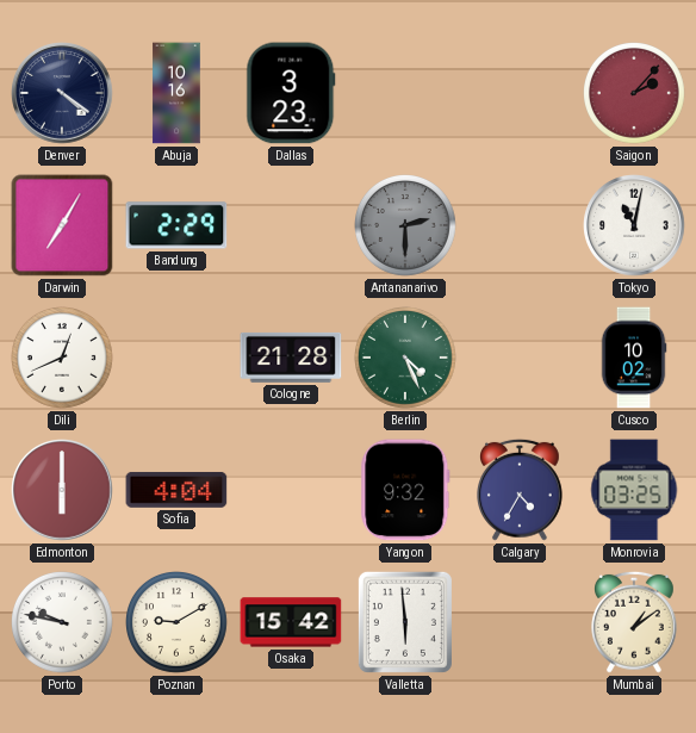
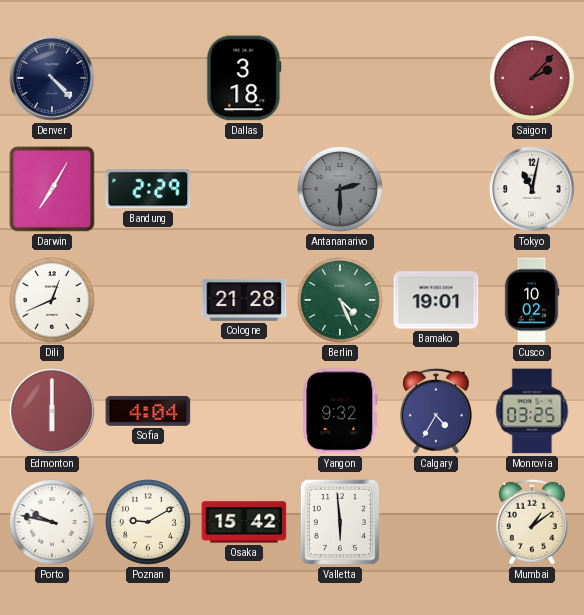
Denver: 4:21 -> 4:23
Abuja: 10:16 -> none
Dallas: 3:23 -> 3:18
Bamako: none -> 19:01
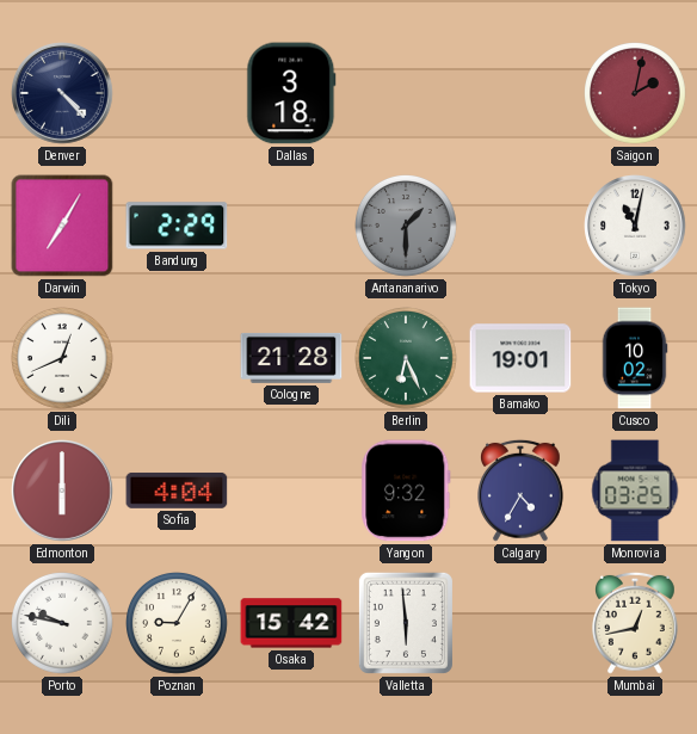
Saigon: 2:07 -> 2:02
Antananarivo: 2:30 -> 1:30
Berlin: 4:26 -> 6:26
Poznan: 9:10 -> 9:05
Mumbai: 1:09 -> 12:43
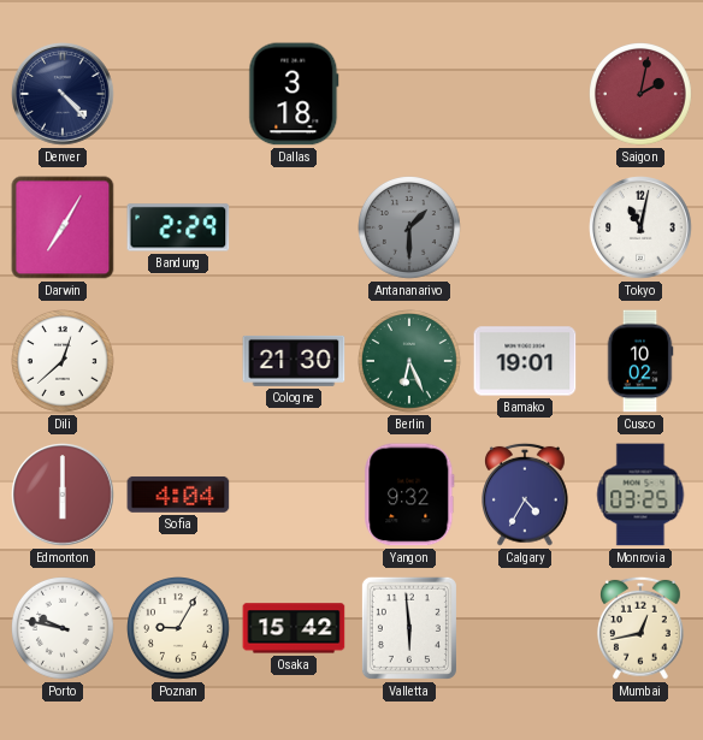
Dili: 12:41 -> 12:38
Cologne: 21:28 -> 21:30
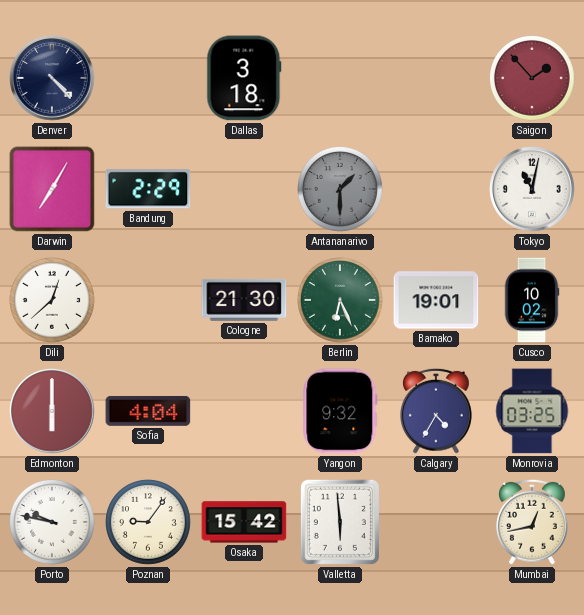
Saigon: 2:02 -> 1:53
Poznan: 9:05 -> 9:06
